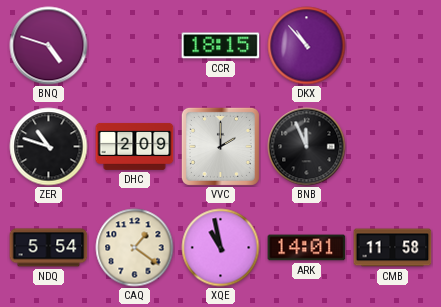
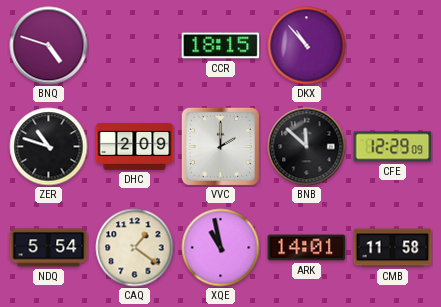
BNB: 11:56 -> 11:52
CFE: none -> 12:29
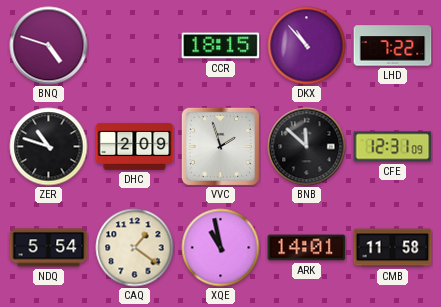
LHD: none -> 7:22
VVC: 2:00 -> 1:57
CFE: 12:29 -> 12:31
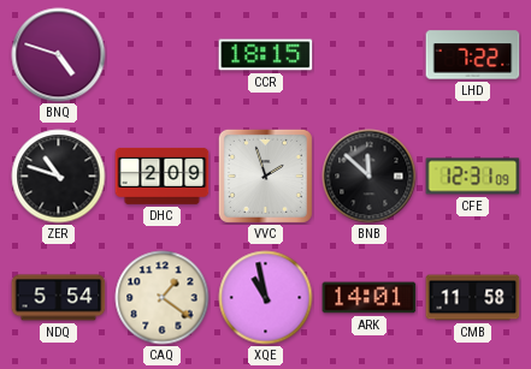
DKX: 10:53 -> none
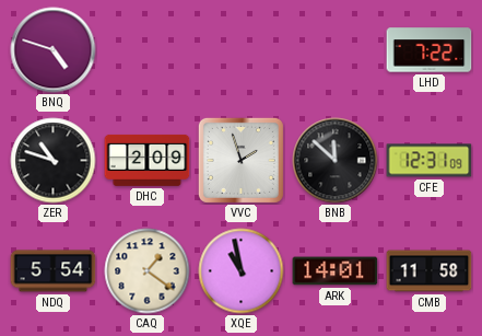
CCR: 18:15 -> none
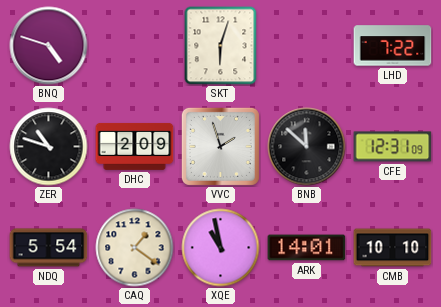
SKT: none -> 6:03
CMB: 11:58 -> 10:10
